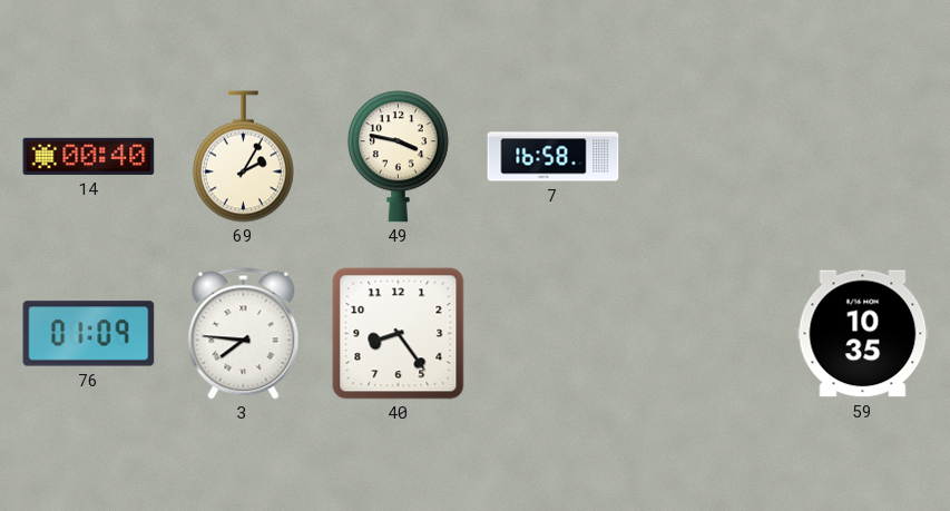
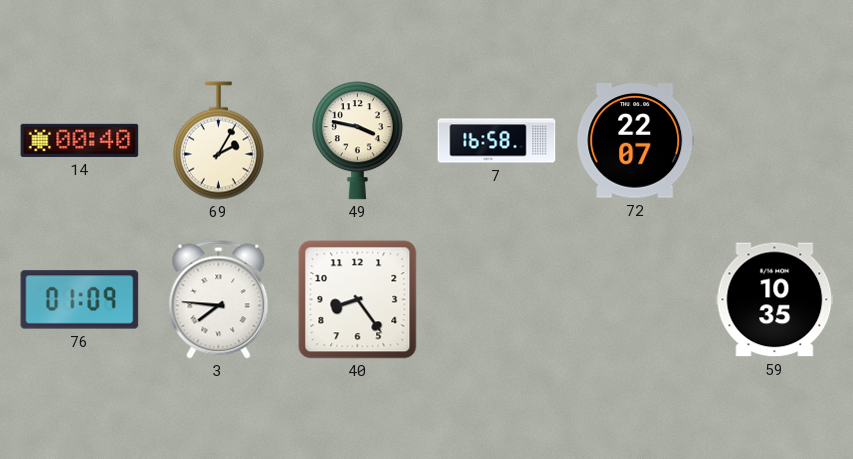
72: none -> 22:07
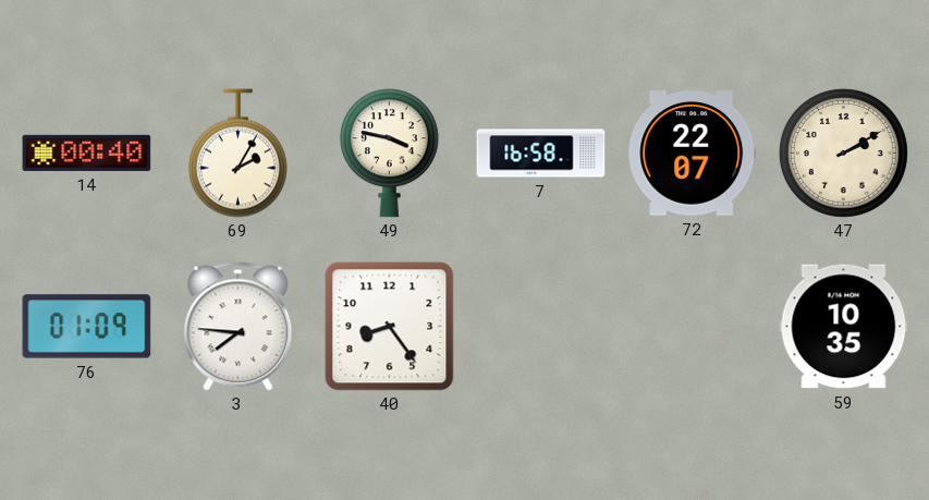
47: none -> 2:10
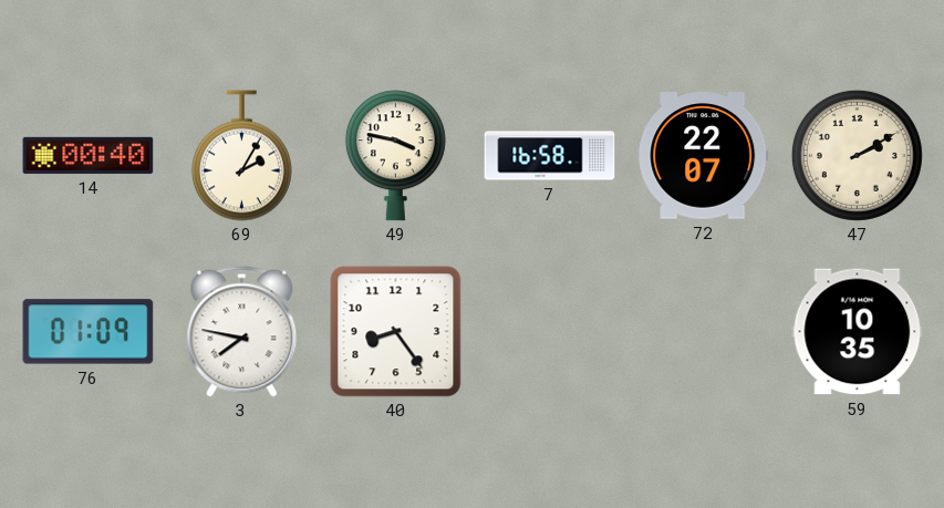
3: 7:46 -> 7:47
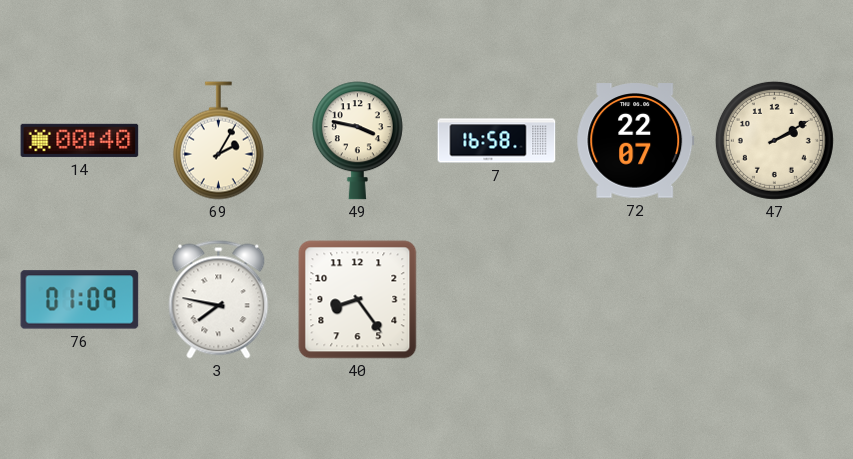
59: 10:35 -> none
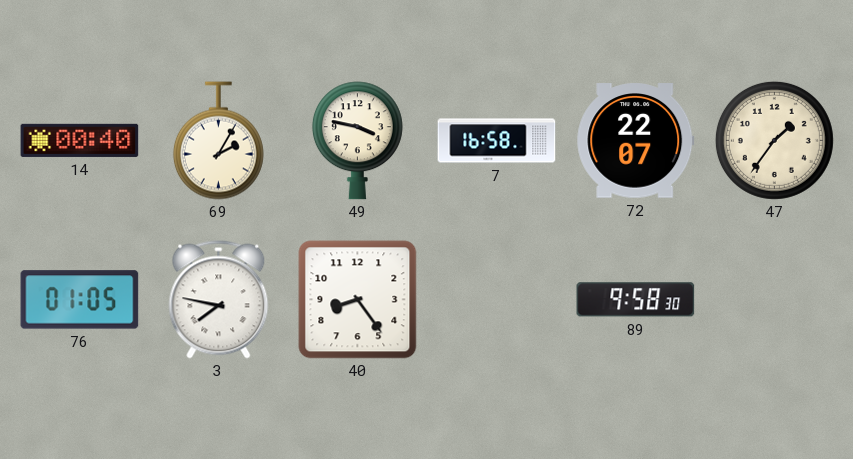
47: 2:10 -> 1:36
76: 01:09 -> 01:05
89: none -> 9:58
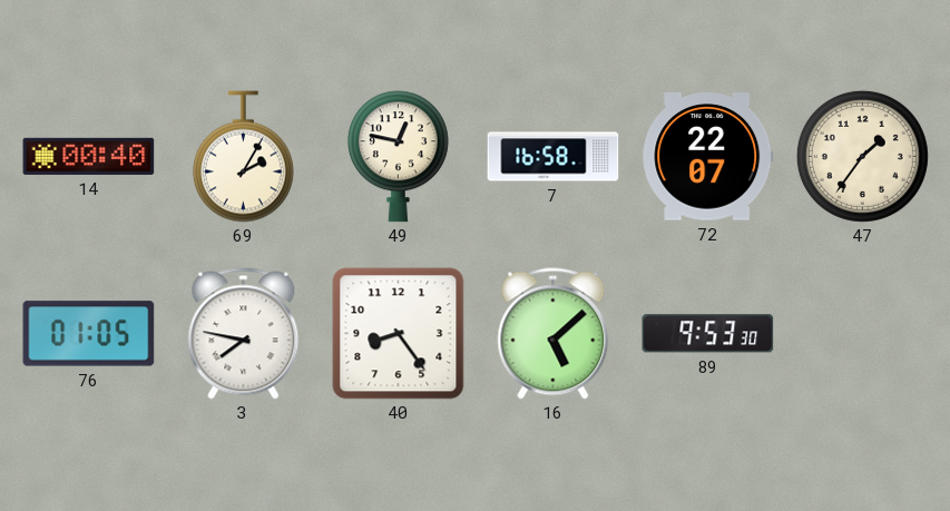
49: 3:47 -> 12:47
16: none -> 5:08
89: 9:58 -> 9:53
